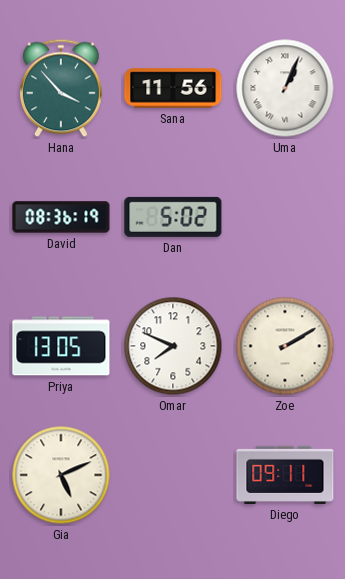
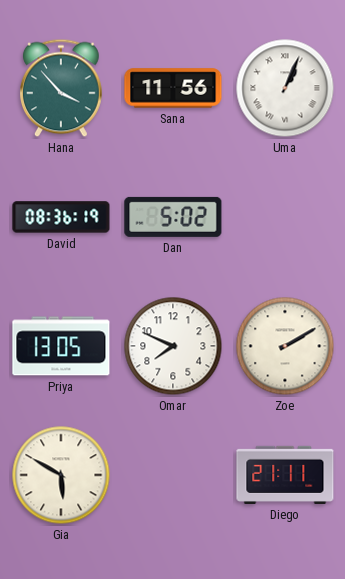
Gia: 5:11 -> 5:50
Diego: 09:11 -> 21:11
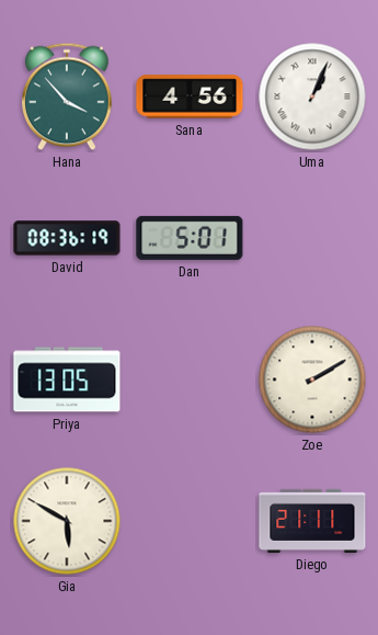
Sana: 11:56 -> 4:56
Dan: 5:02 -> 5:01
Omar: 7:49 -> none
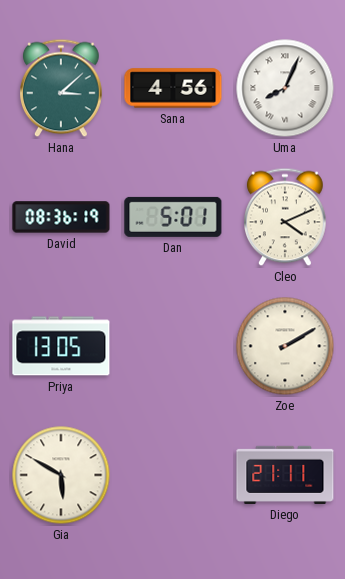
Hana: 3:53 -> 3:08
Uma: 1:04 -> 8:04
Cleo: none -> 4:11
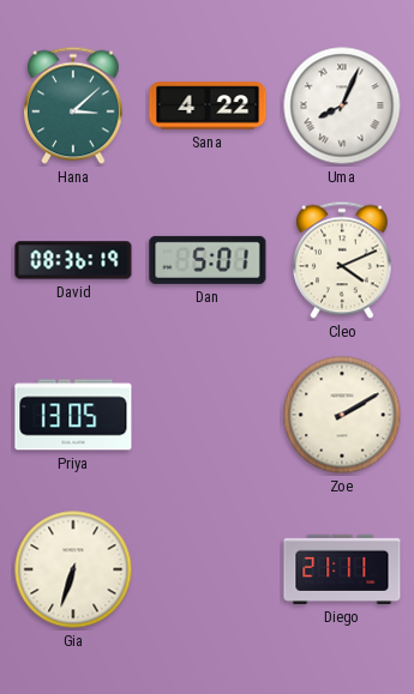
Sana: 4:56 -> 4:22
Gia: 5:50 -> 6:33
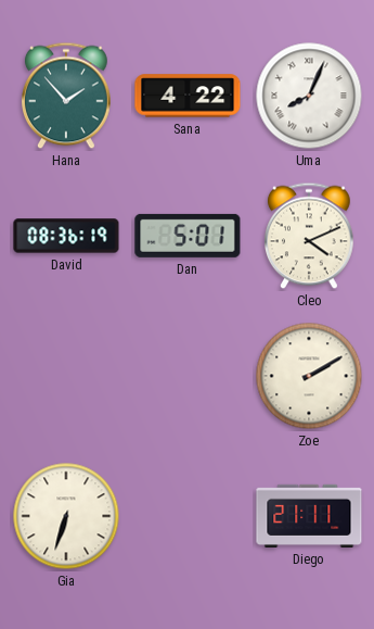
Hana: 3:08 -> 1:53
Priya: 13:05 -> none
